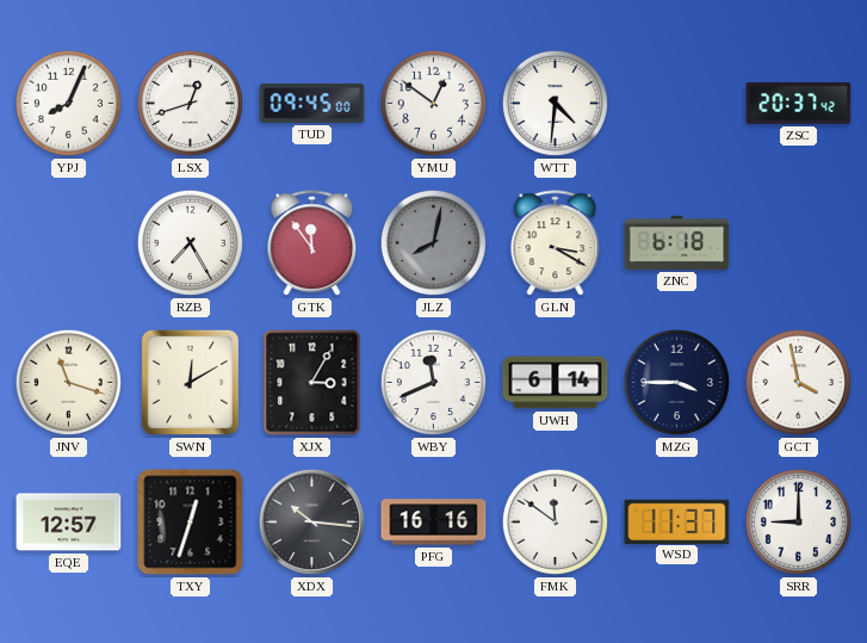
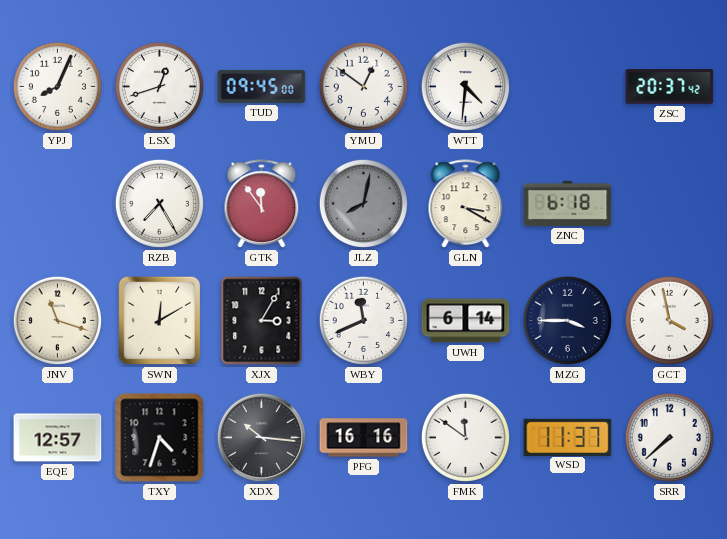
TXY: 12:33 -> 4:33
SRR: 9:00 -> 7:38
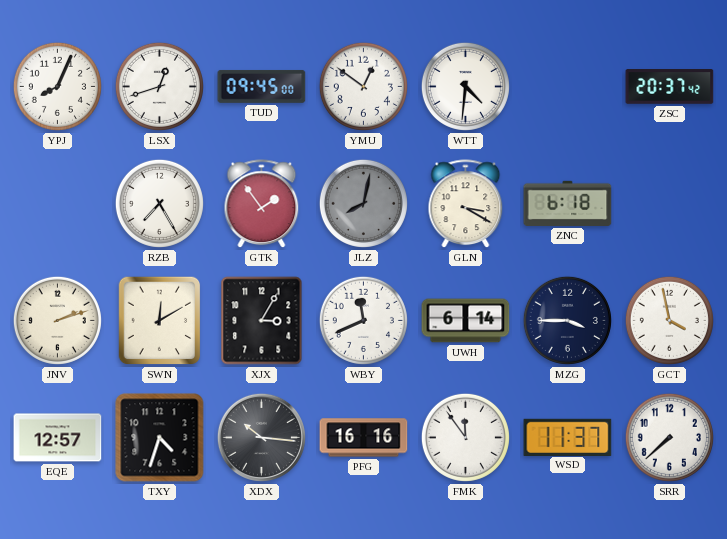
GTK: 11:54 -> 1:54
JNV: 11:18 -> 2:12
FMK: 11:51 -> 11:54
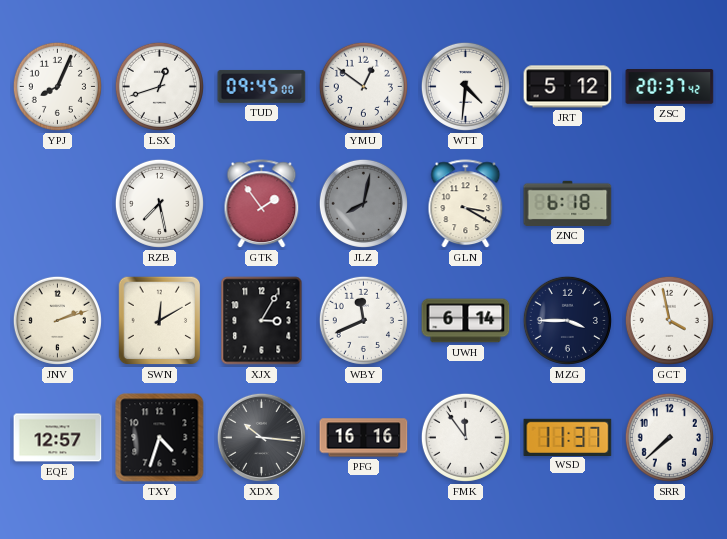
JRT: none -> 5:12
RZB: 7:25 -> 7:28
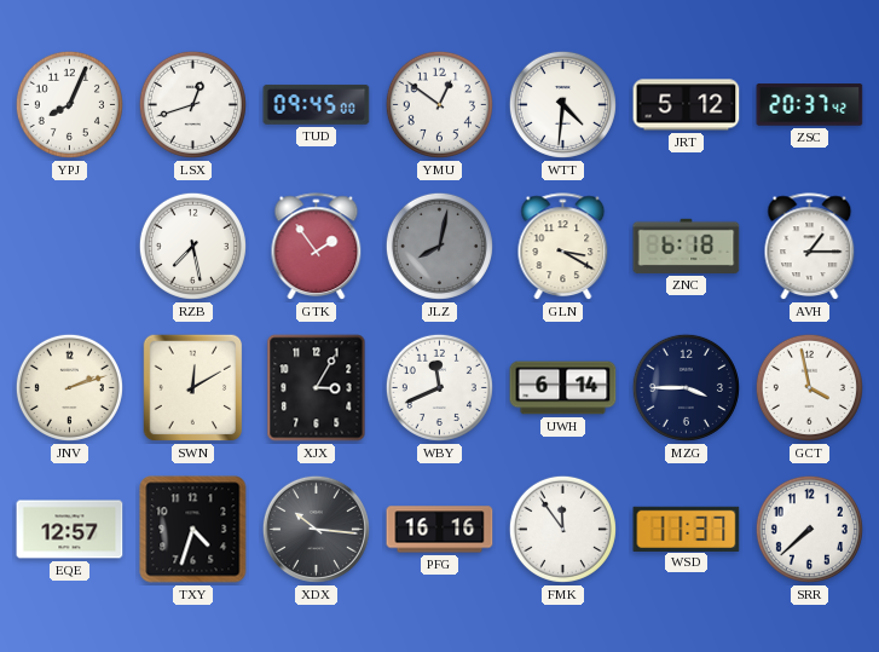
AVH: none -> 1:15
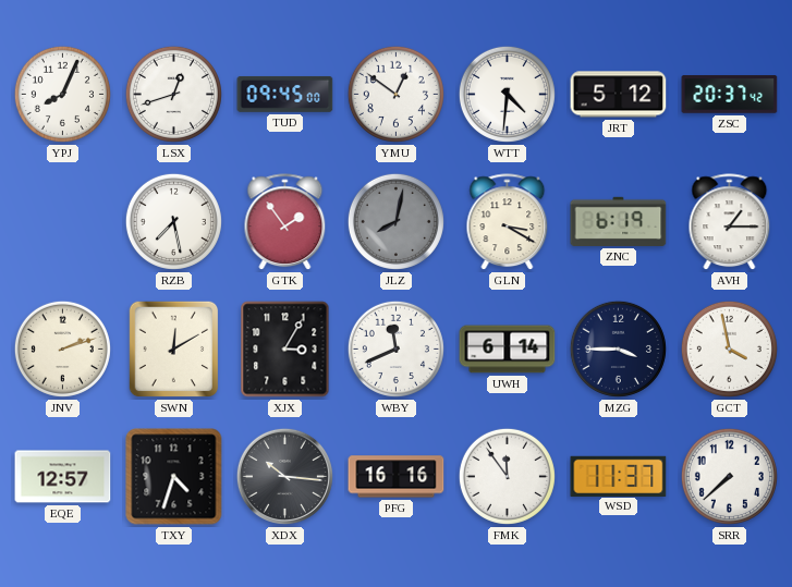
ZNC: 6:18 -> 6:19
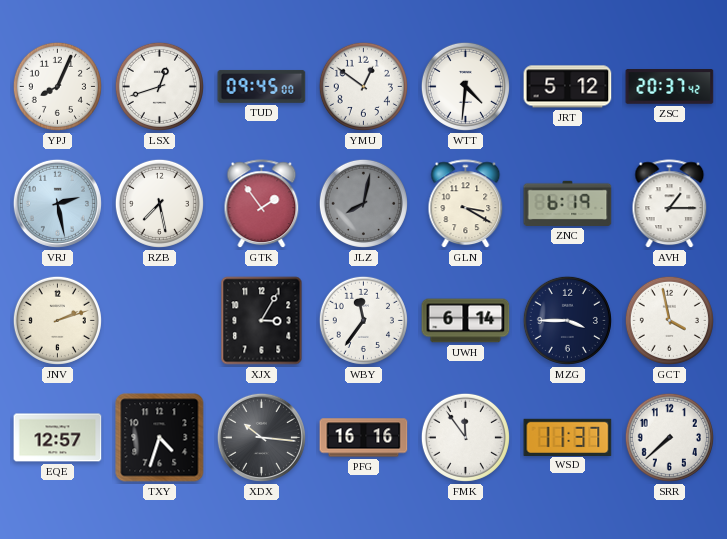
VRJ: none -> 2:28
SWN: 12:10 -> none
WBY: 11:41 -> 11:36
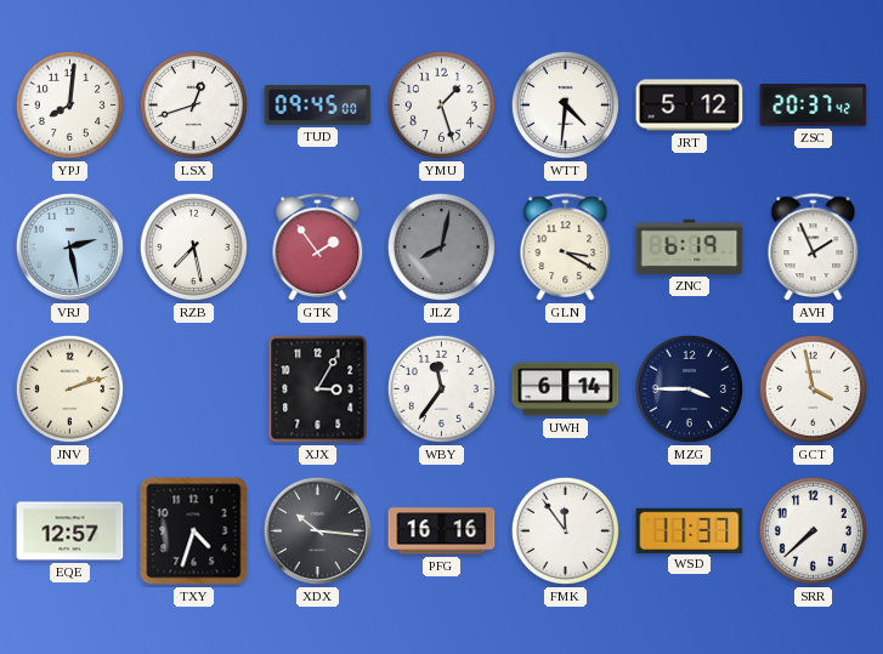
YPJ: 8:04 -> 8:01
YMU: 12:51 -> 1:27
AVH: 1:15 -> 1:56
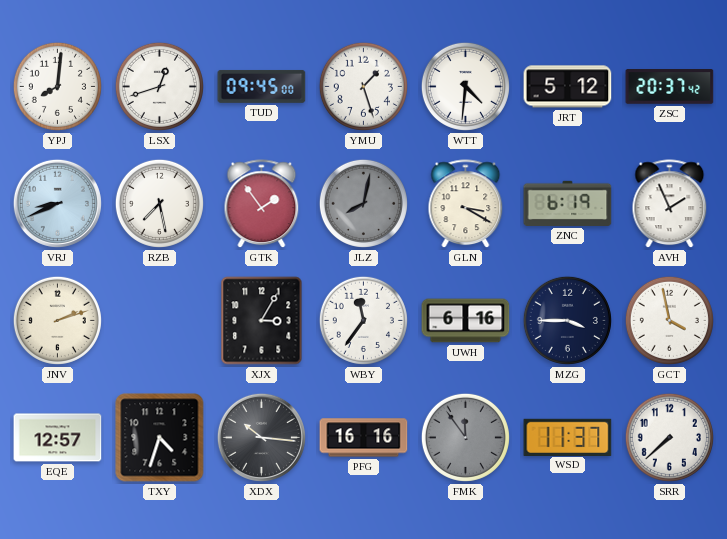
VRJ: 2:28 -> 8:41
UWH: 6:14 -> 6:16
FMK dial: white -> grey
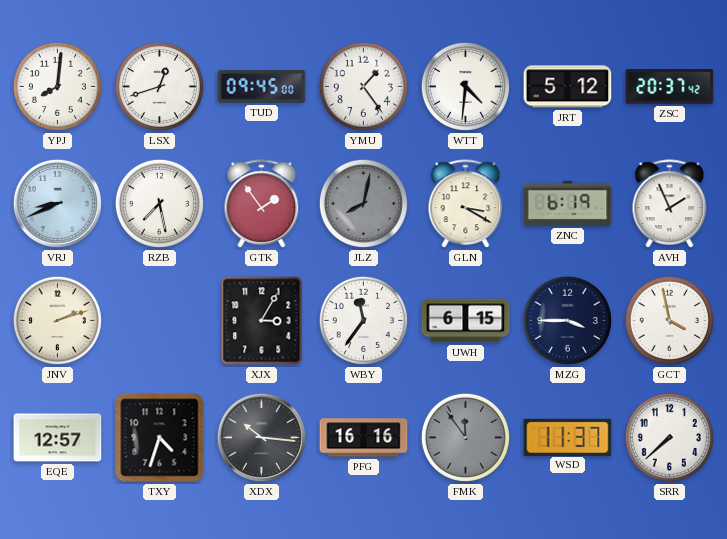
YMU: 1:27 -> 1:24
UWH: 6:16 -> 6:15
